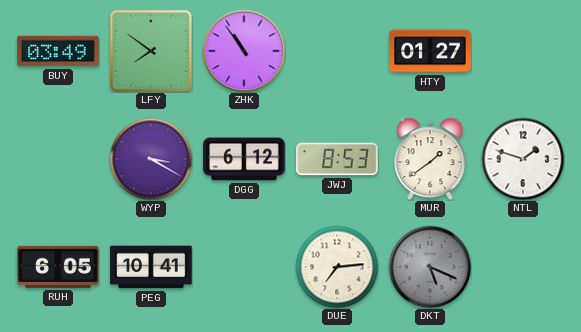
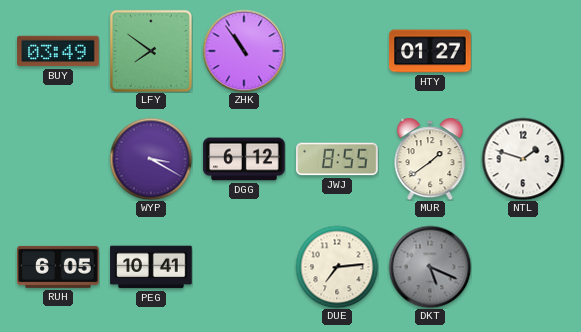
JWJ: 8:53 -> 8:55
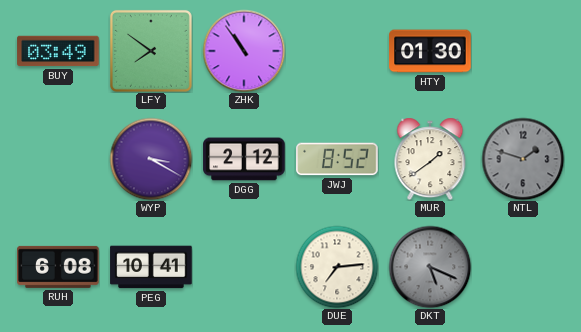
HTY: 01:27 -> 01:30
DGG: 6:12 -> 2:12
JWJ: 8:55 -> 8:52
NTL dial: white -> grey
RUH: 6:05 -> 6:08
